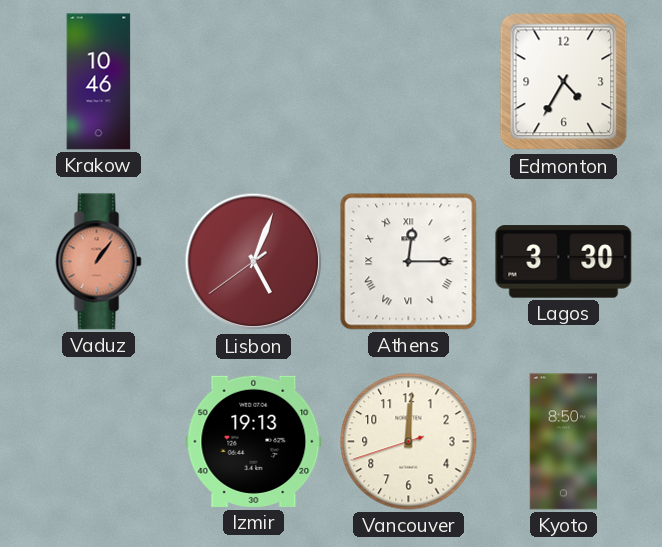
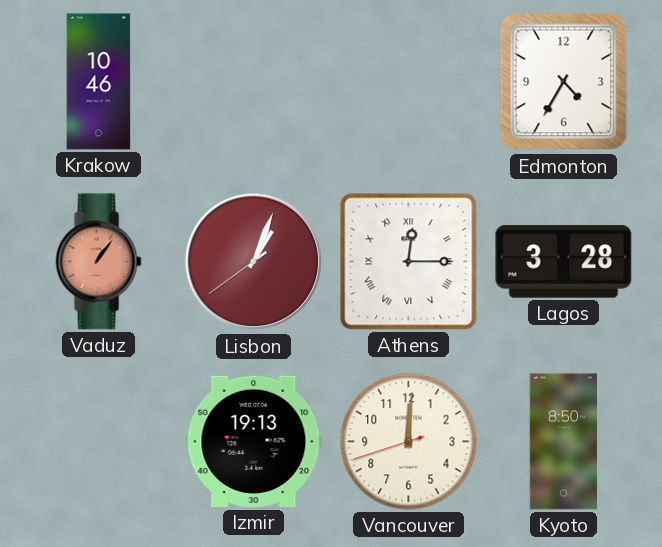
Lisbon: 5:03 -> 1:03
Lagos: 3:30 -> 3:28
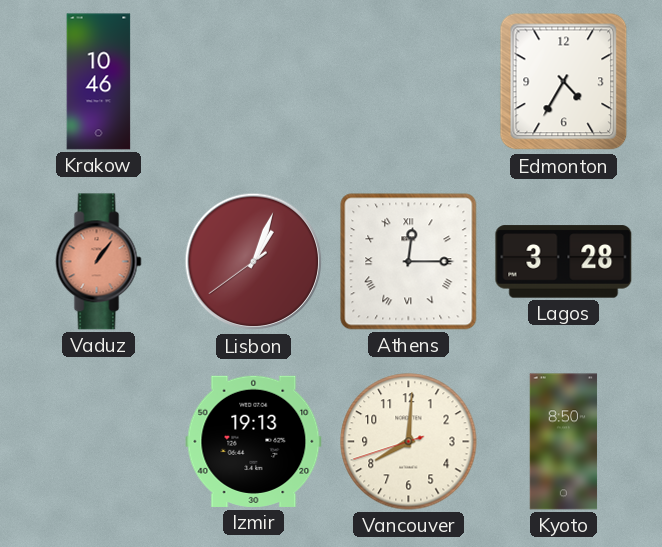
Vancouver: 12:00 -> 8:00
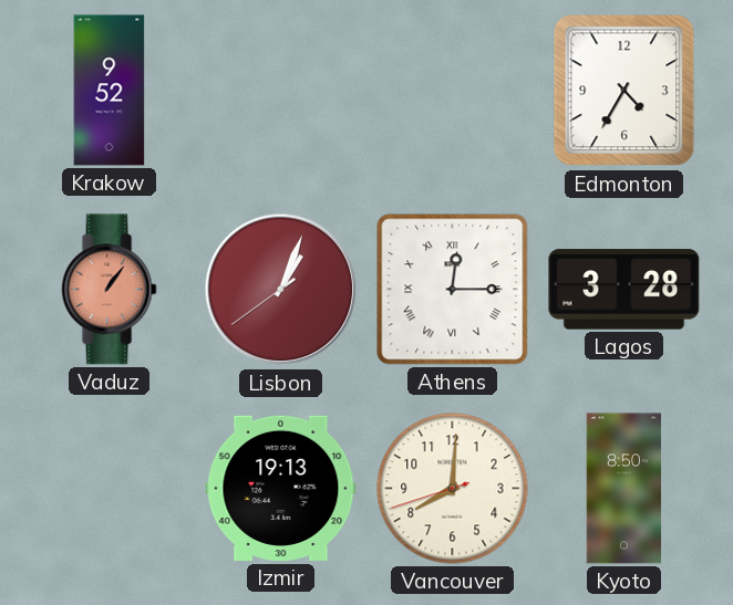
Krakow: 10:46 -> 9:52
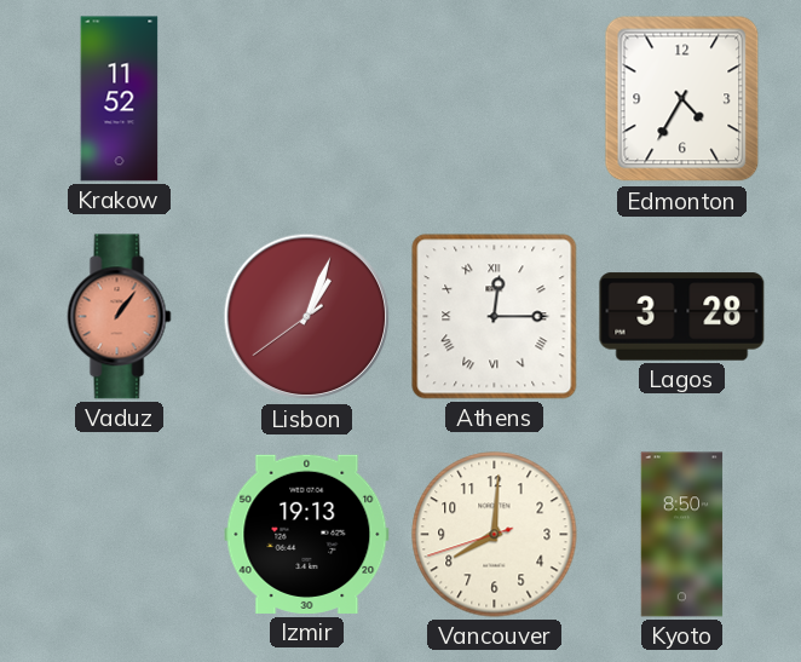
Krakow: 9:52 -> 11:52
